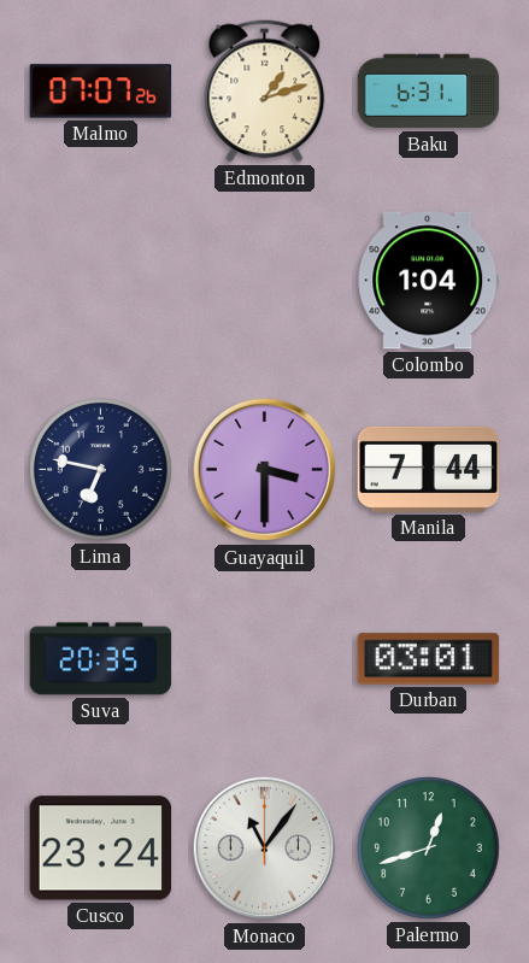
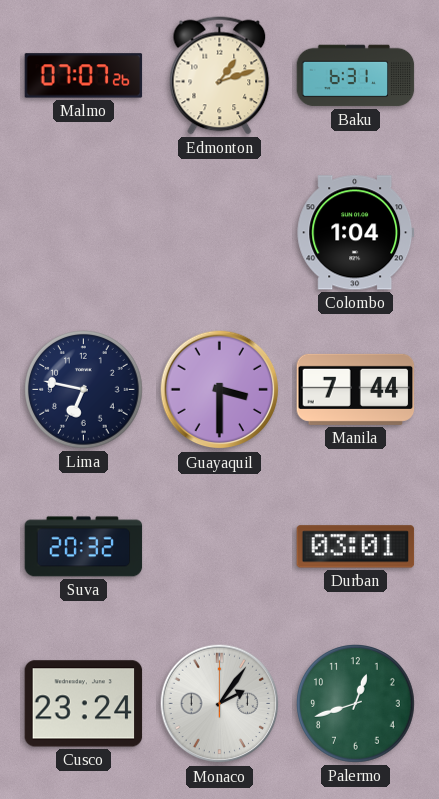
Suva: 20:35 -> 20:32
Monaco: 11:06 -> 2:06
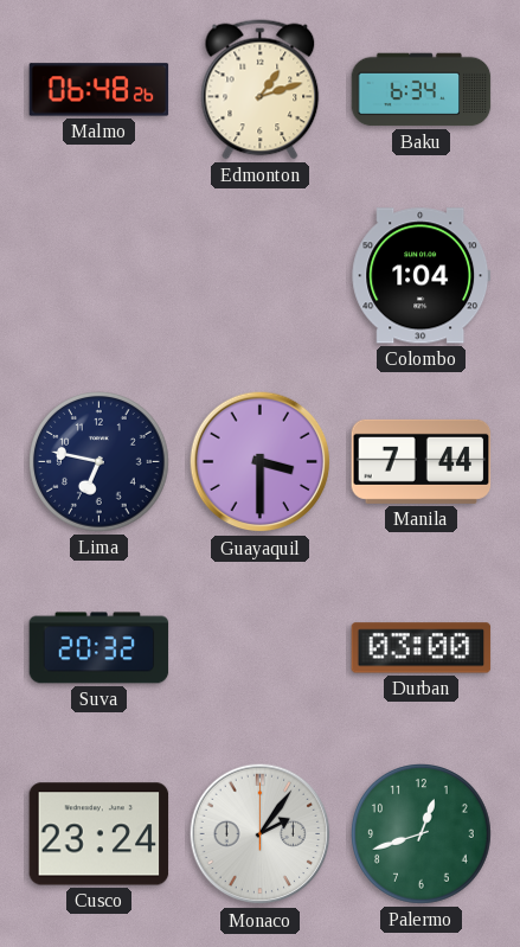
Malmo: 07:07 -> 06:48
Baku: 6:31 -> 6:34
Durban: 03:01 -> 03:00
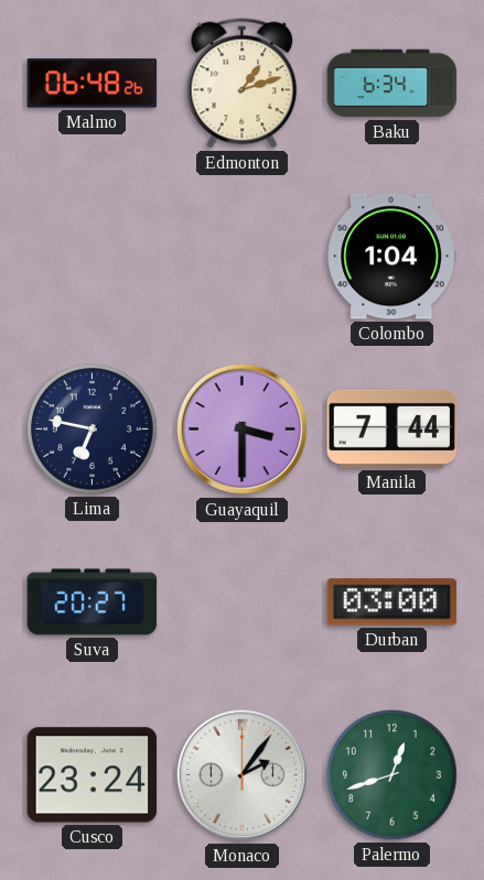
Suva: 20:32 -> 20:27
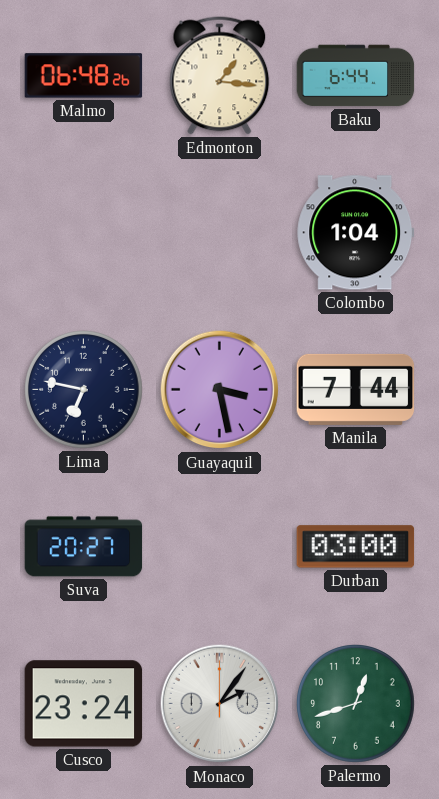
Edmonton: 1:12 -> 1:16
Baku: 6:34 -> 6:44
Guayaquil: 3:30 -> 3:28
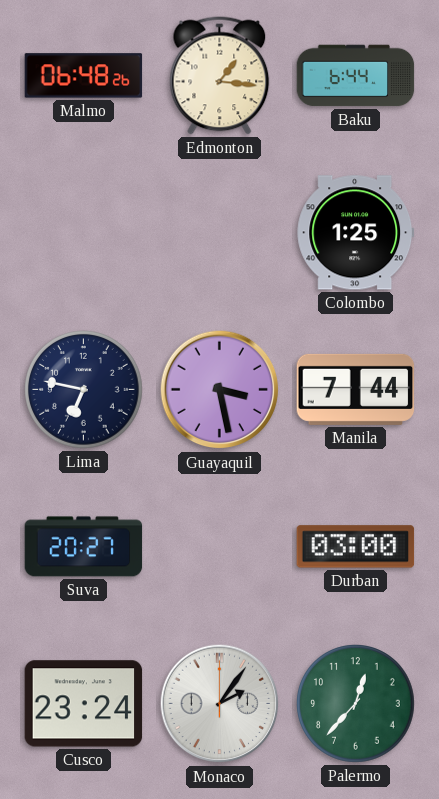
Colombo: 1:04 -> 1:25
Palermo: 12:42 -> 12:37
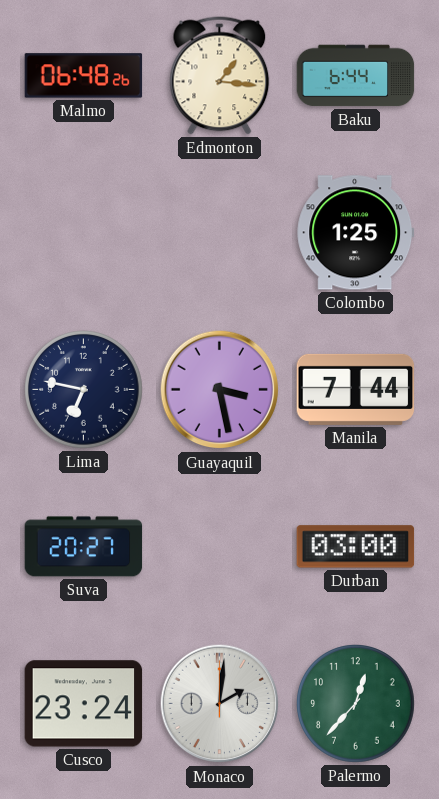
Monaco: 2:06 -> 2:01
